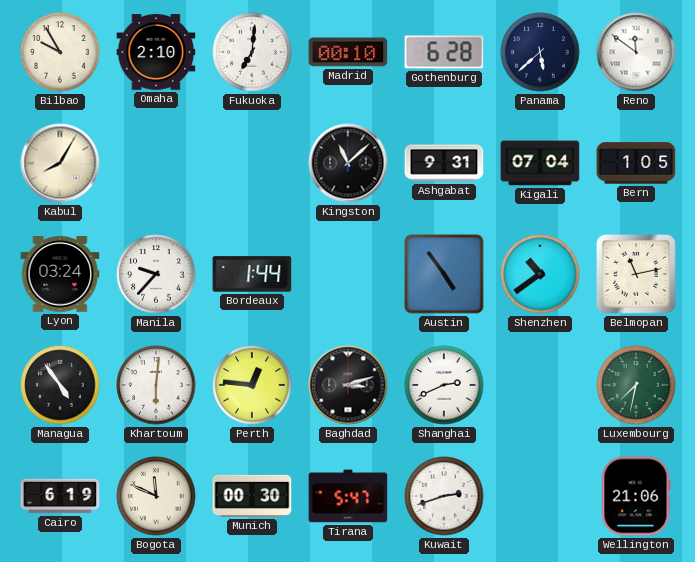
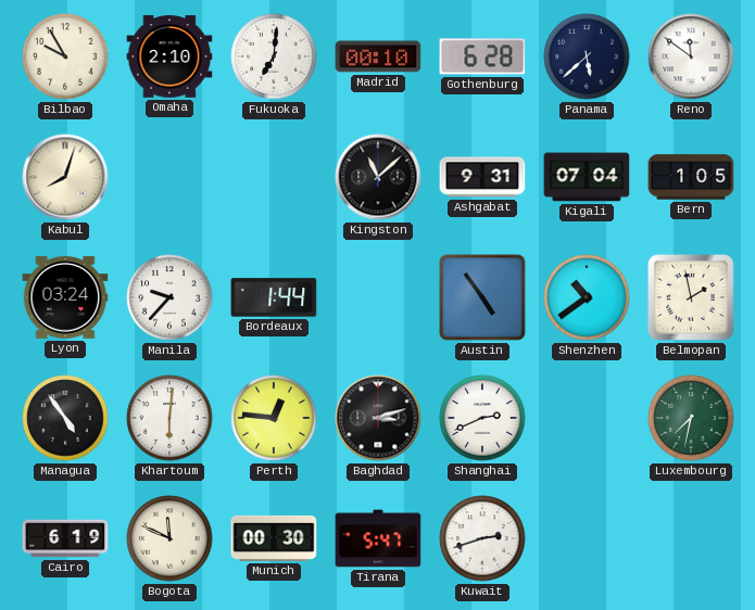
Kabul: 8:05 -> 8:03
Belmopan: 11:13 -> 1:58
Wellington: 21:06 -> none
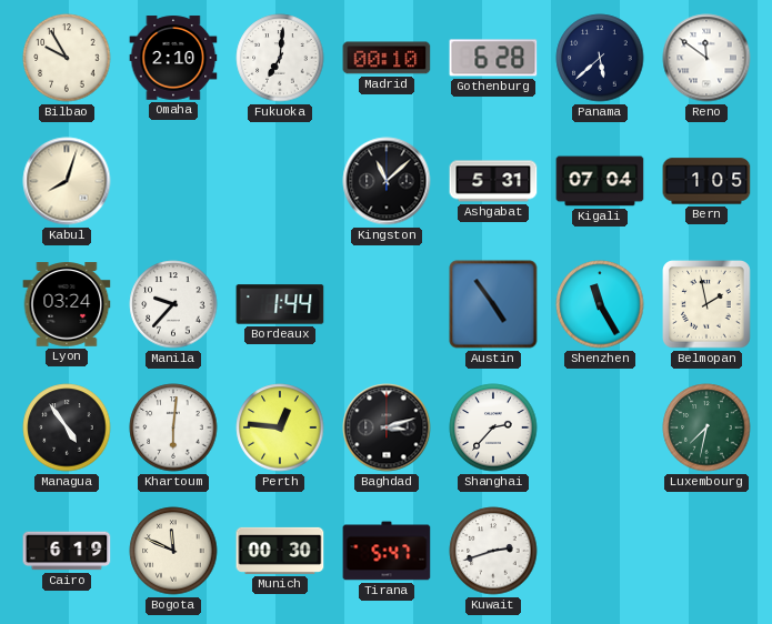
Ashgabat: 9:31 -> 5:31
Shenzhen: 10:39 -> 11:25
Shanghai: 2:41 -> 2:37
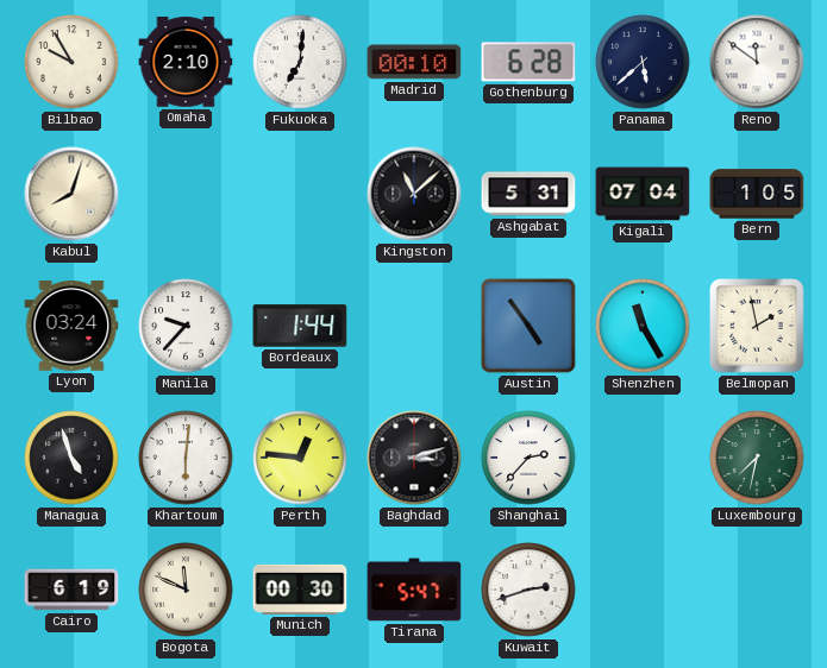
Managua: 4:54 -> 4:57
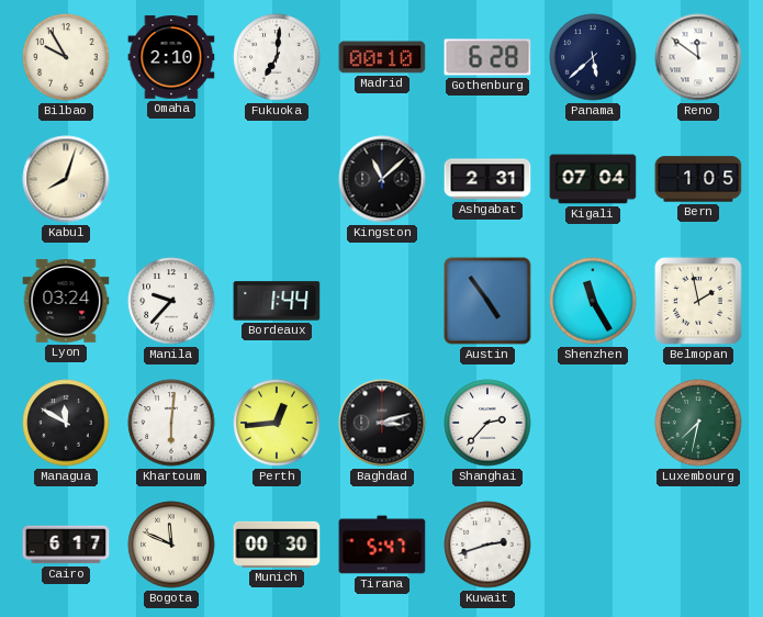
Ashgabat: 5:31 -> 2:31
Managua: 4:57 -> 11:50
Perth: 12:46 -> 12:44
Cairo: 6:19 -> 6:17
